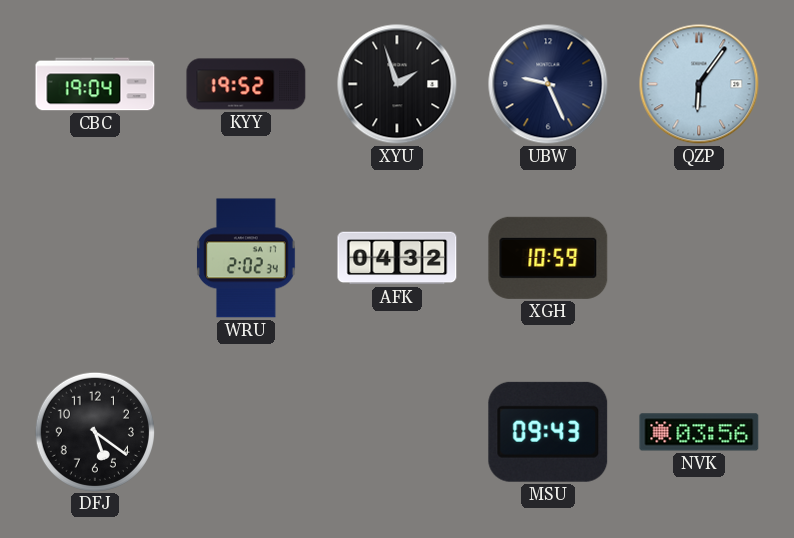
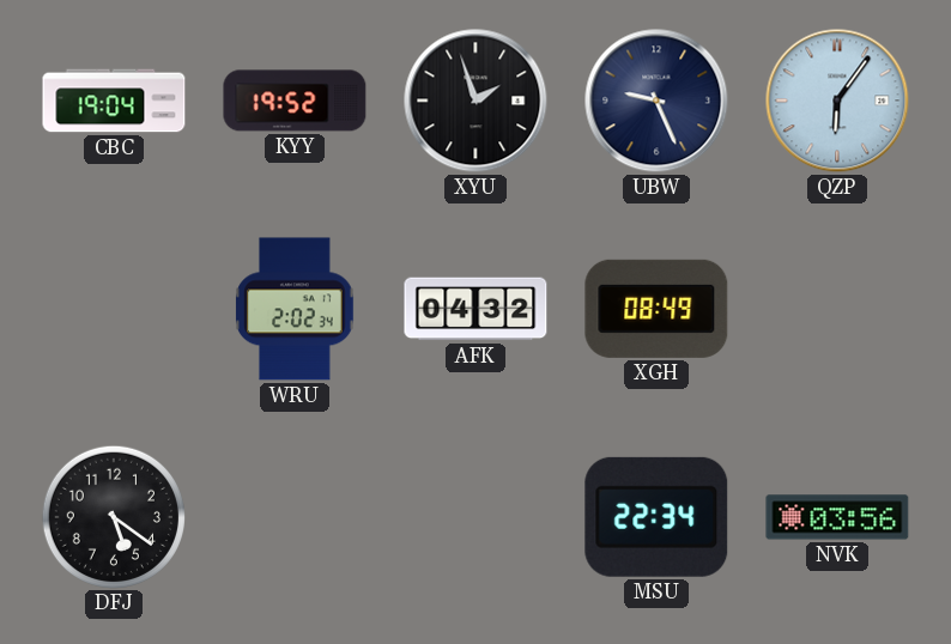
XGH: 10:59 -> 08:49
MSU: 09:43 -> 22:34
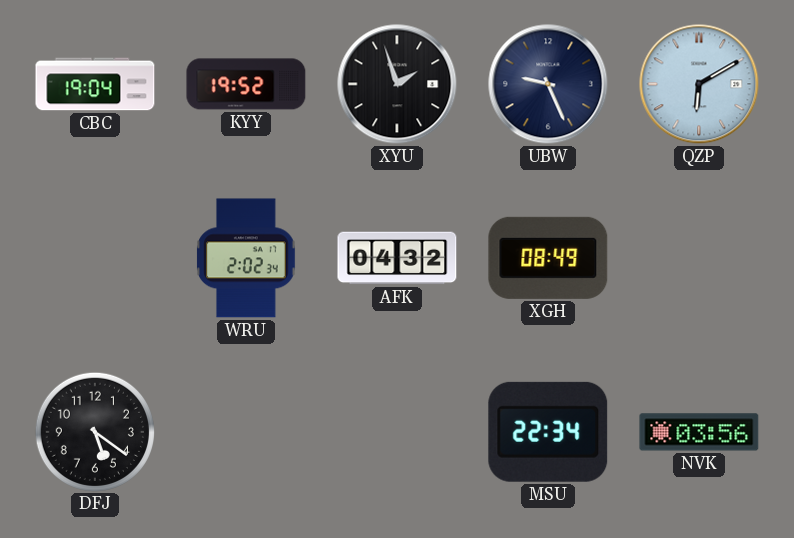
QZP: 6:06 -> 6:10
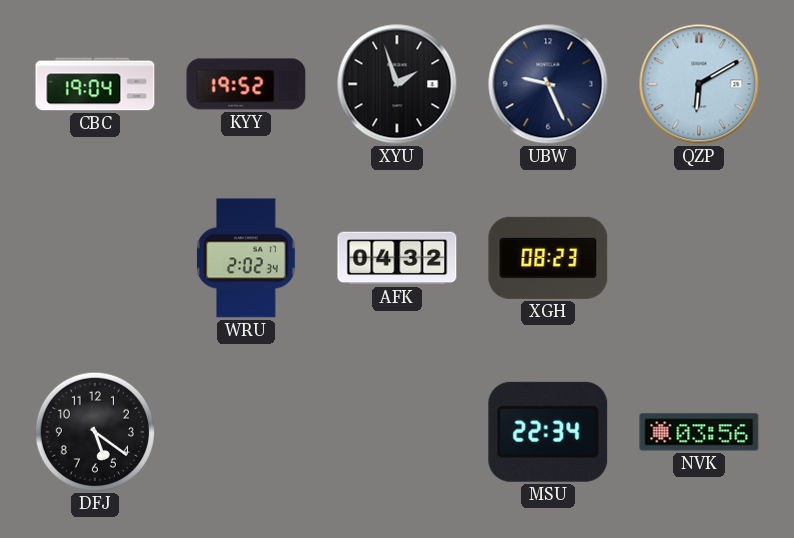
XGH: 08:49 -> 08:23
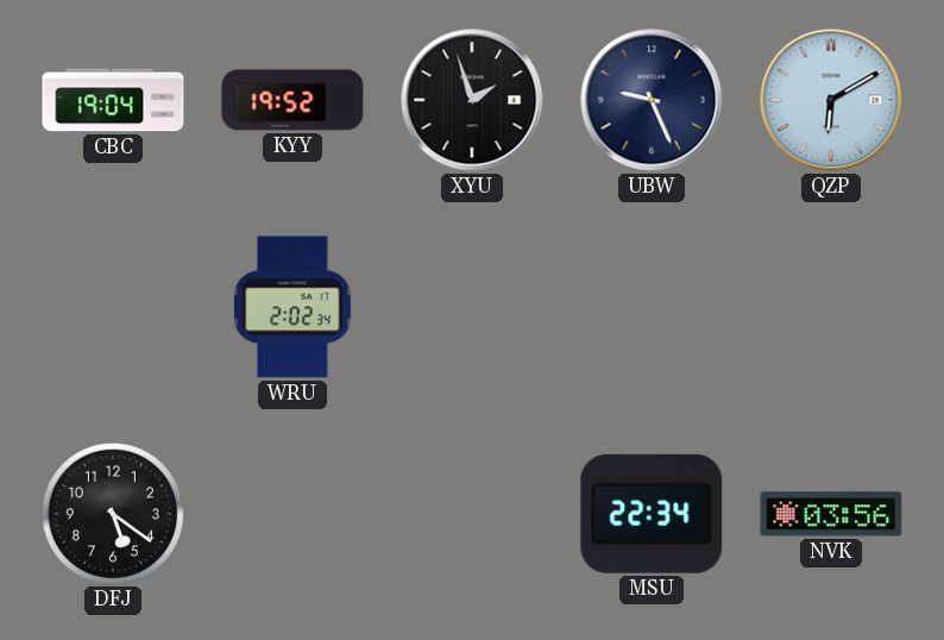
AFK: 04:32 -> none
XGH: 08:23 -> none
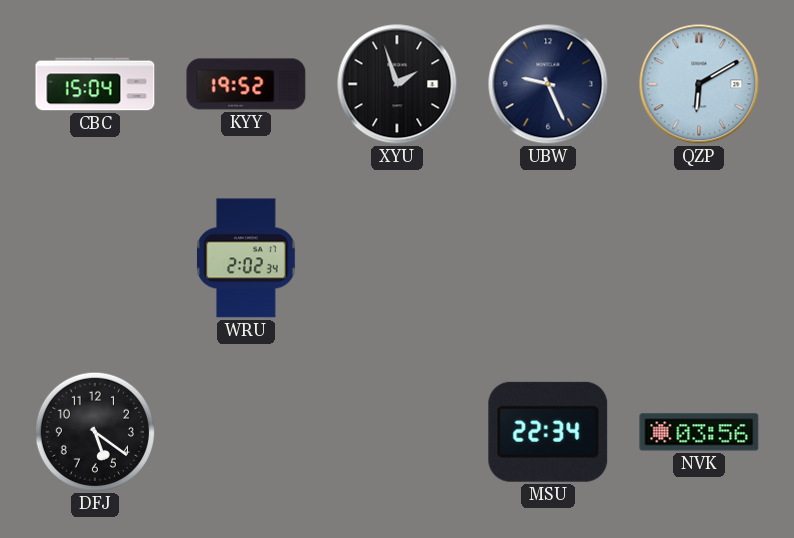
CBC: 19:04 -> 15:04
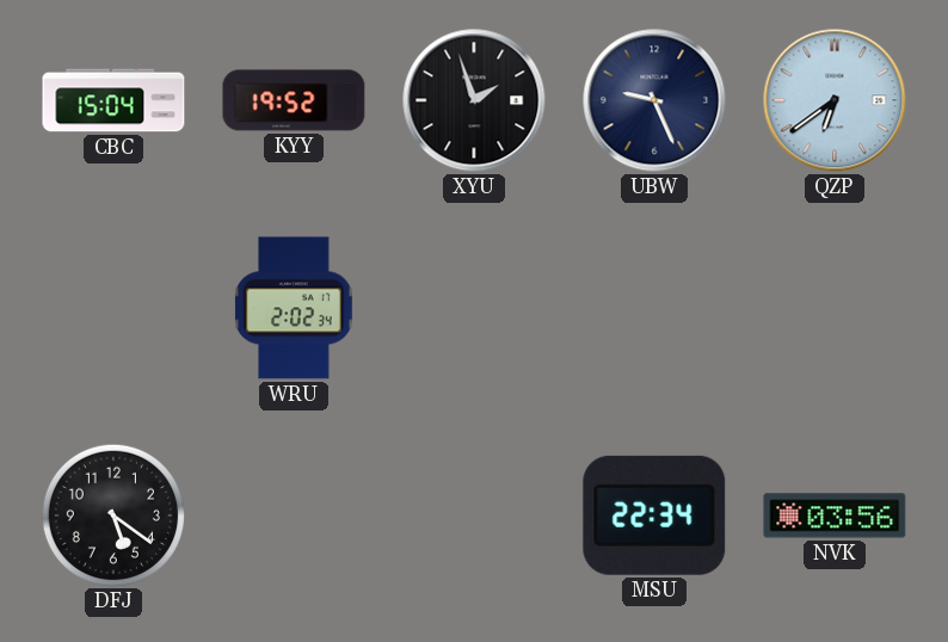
QZP: 6:10 -> 6:39
